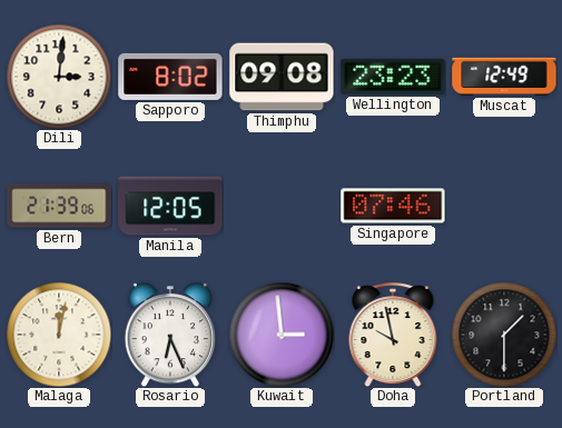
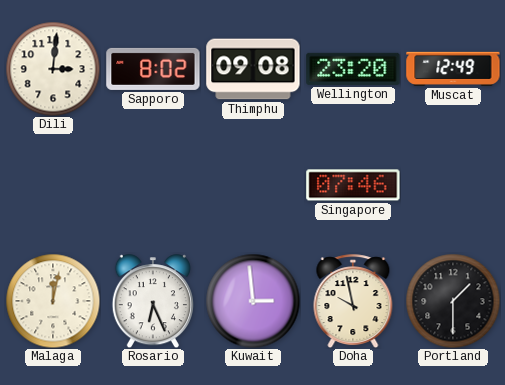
Wellington: 23:23 -> 23:20
Bern: 21:39 -> none
Manila: 12:05 -> none
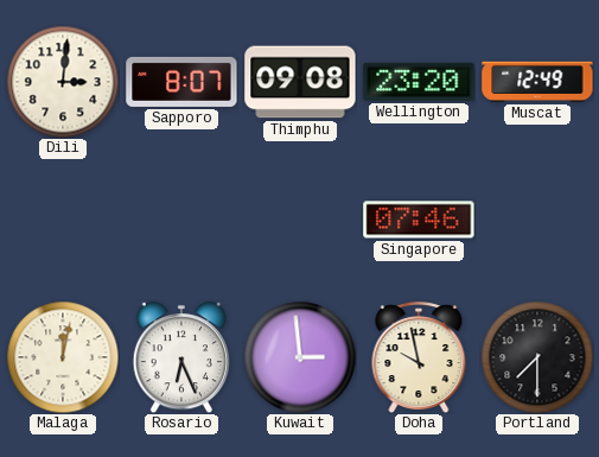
Sapporo: 8:02 -> 8:07
Portland: 1:30 -> 7:30
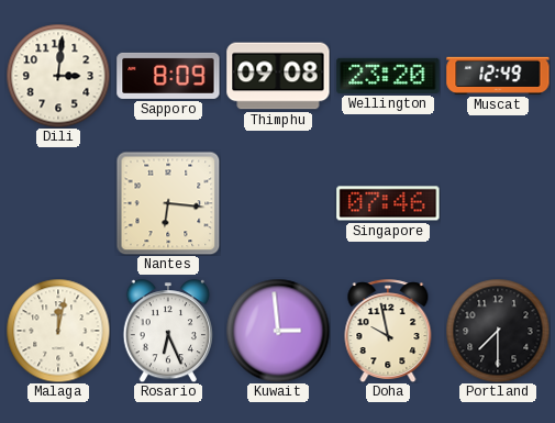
Sapporo: 8:07 -> 8:09
Nantes: none -> 6:16
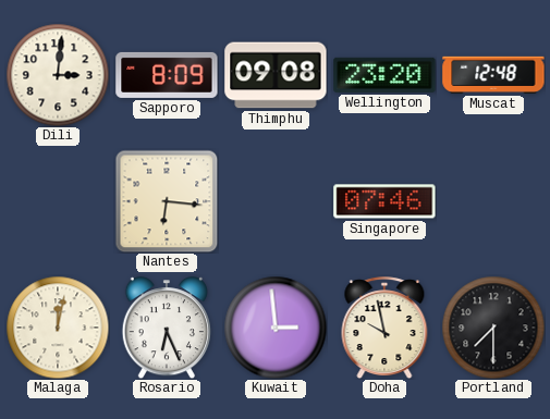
Muscat: 12:49 -> 12:48
